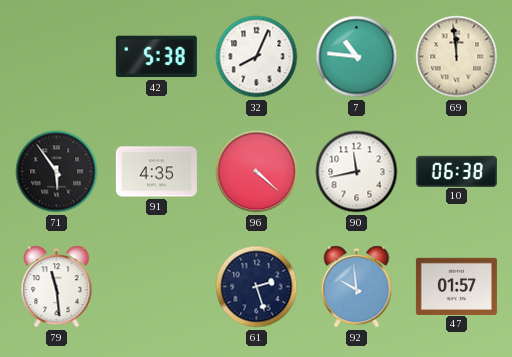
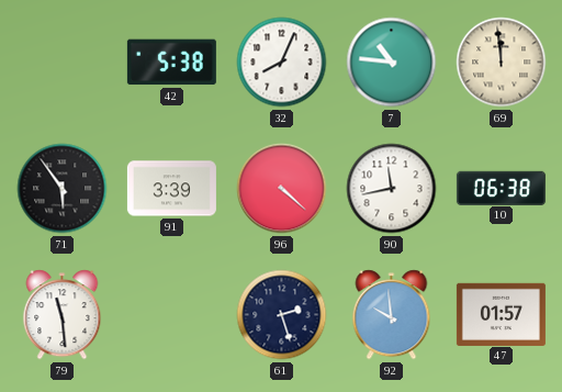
91: 4:35 -> 3:39
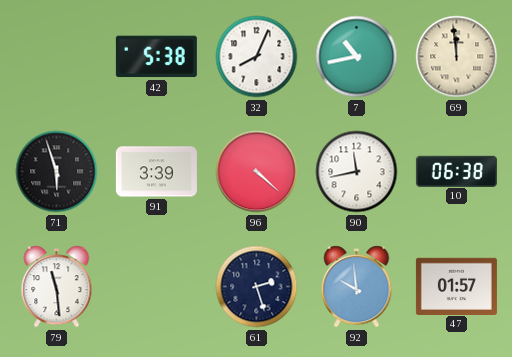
7: 10:46 -> 10:43
71: 5:54 -> 5:57
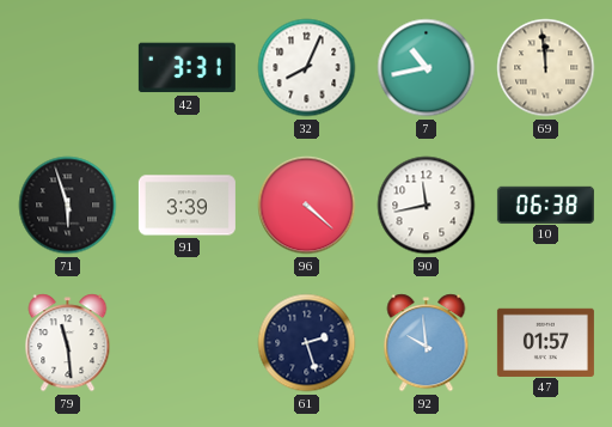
42: 5:38 -> 3:31
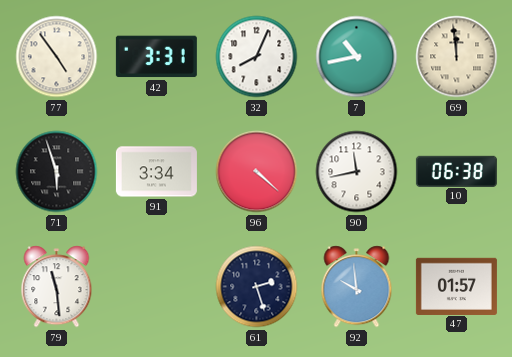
77: none -> 4:54
91: 3:39 -> 3:34
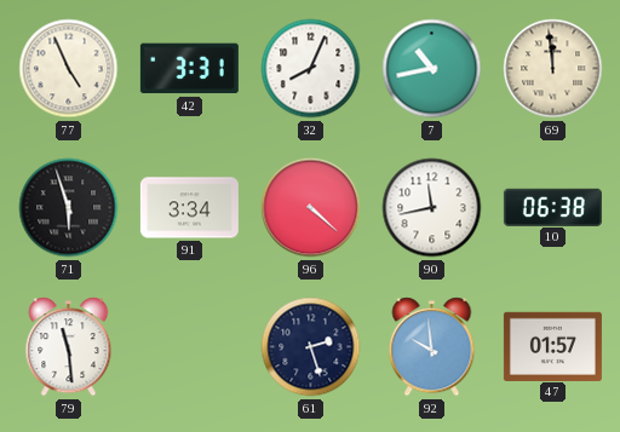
77: 4:54 -> 4:56
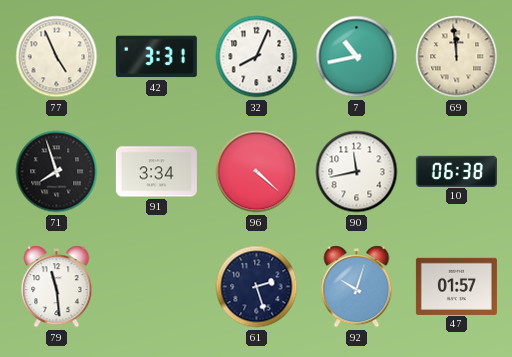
71: 5:57 -> 7:57
92: 9:59 -> 10:03
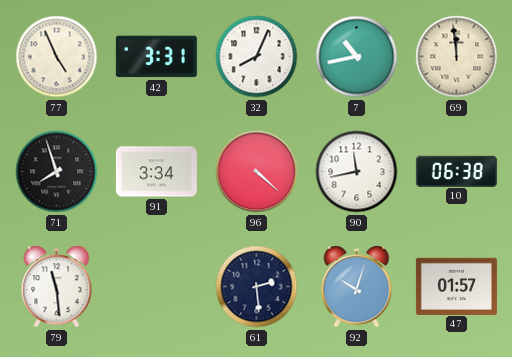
61: 2:27 -> 2:29
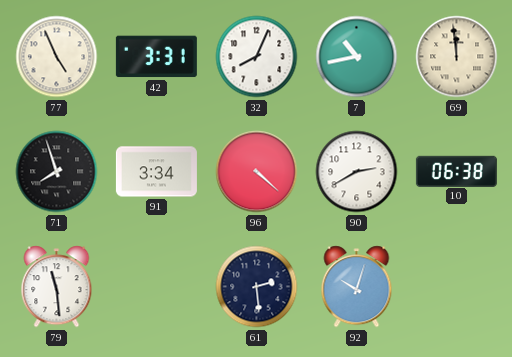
90: 11:43 -> 2:40
47: 01:57 -> none
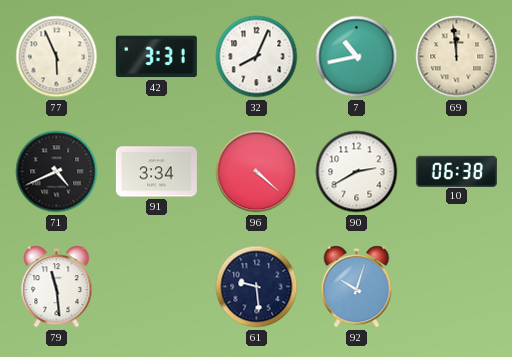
77: 4:56 -> 5:56
71: 7:57 -> 4:41
61: 2:29 -> 9:29
